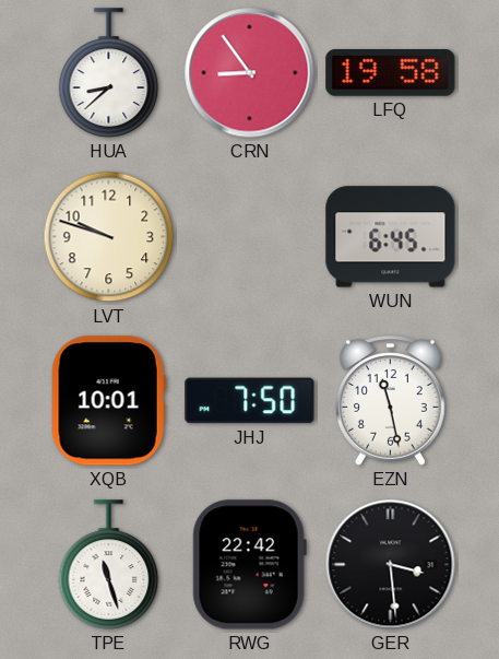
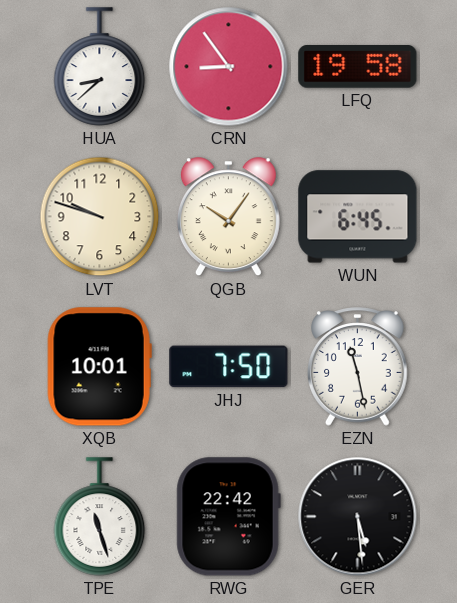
QGB: none -> 10:06
GER: 3:29 -> 5:29
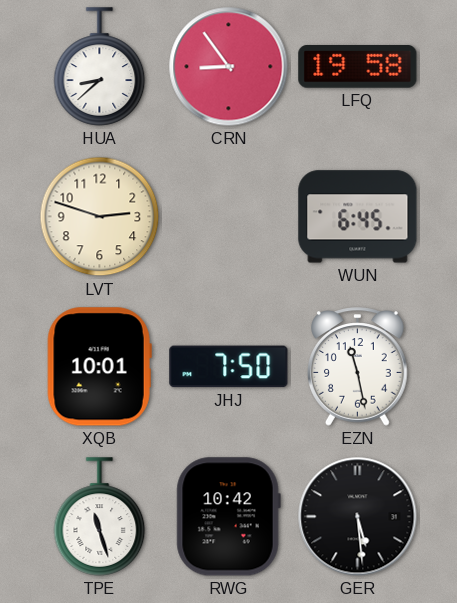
LVT: 9:48 -> 2:48
QGB: 10:06 -> none
RWG: 22:42 -> 10:42
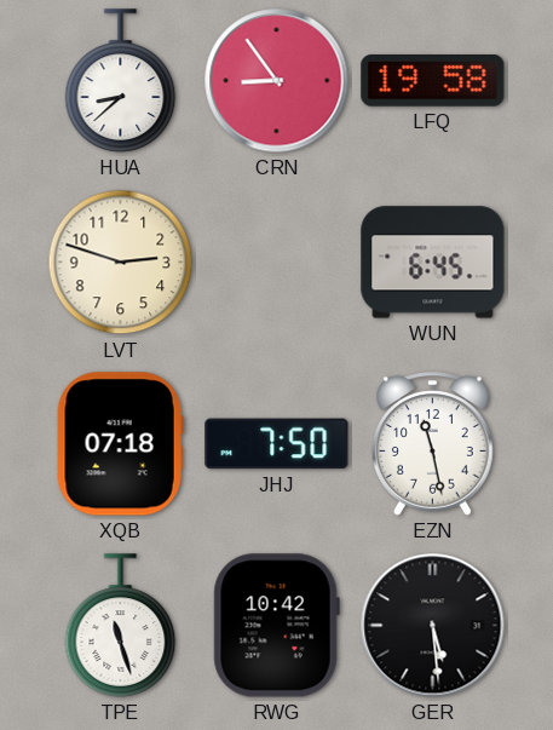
XQB: 10:01 -> 07:18
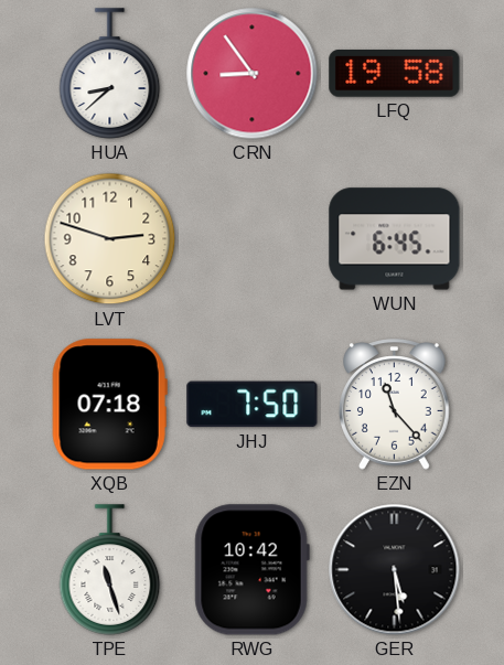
EZN: 11:28 -> 11:23
